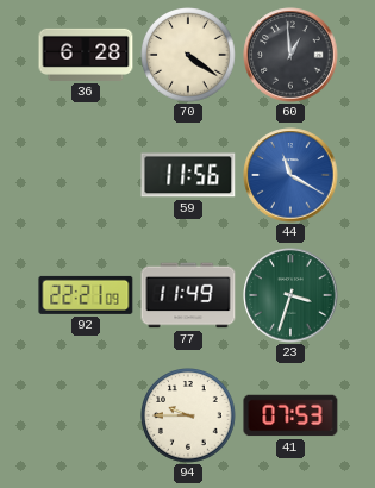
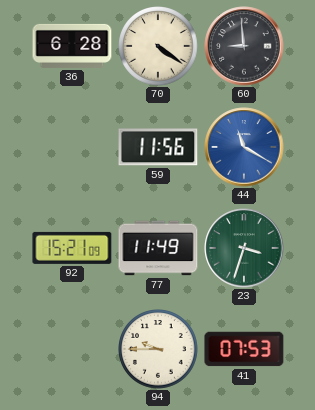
60: 12:59 -> 8:59
92: 22:21 -> 15:21
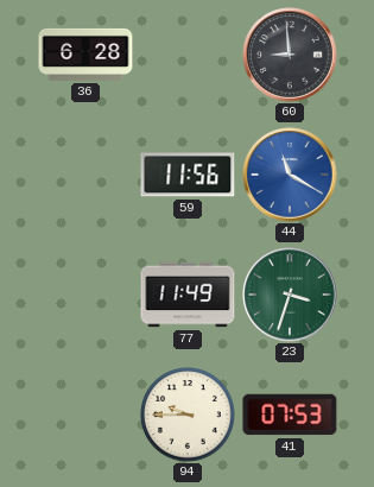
70: 4:21 -> none
92: 15:21 -> none
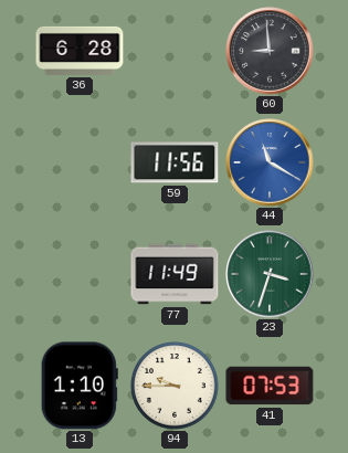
13: none -> 1:10
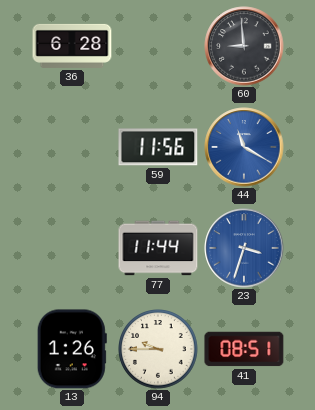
77: 11:49 -> 11:44
23 dial: green -> blue
13: 1:10 -> 1:26
41: 07:53 -> 08:51
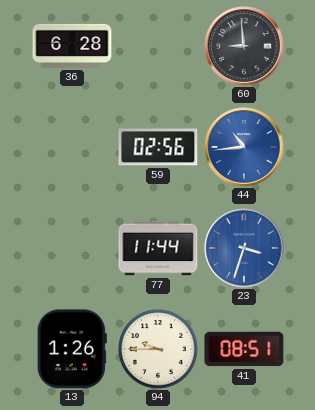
59: 11:56 -> 02:56
44: 11:20 -> 10:44
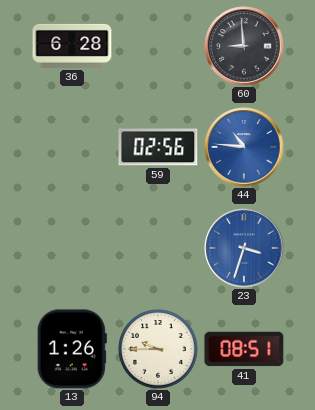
44: 10:44 -> 10:46
77: 11:44 -> none
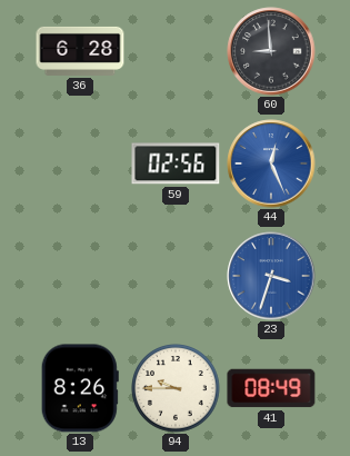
44: 10:46 -> 12:26
13: 1:26 -> 8:26
41: 08:51 -> 08:49
